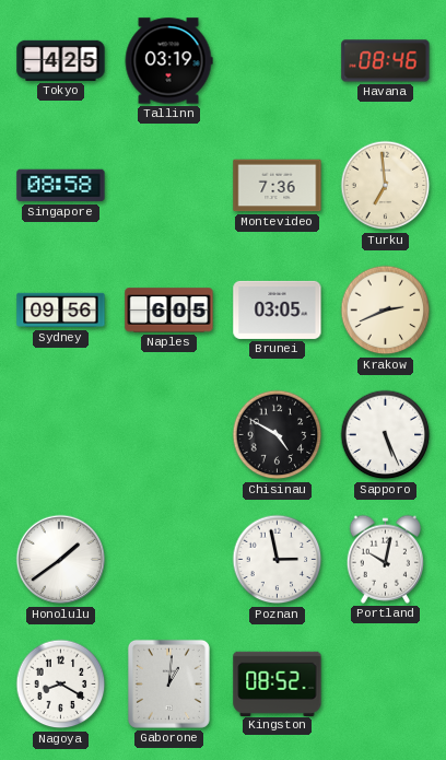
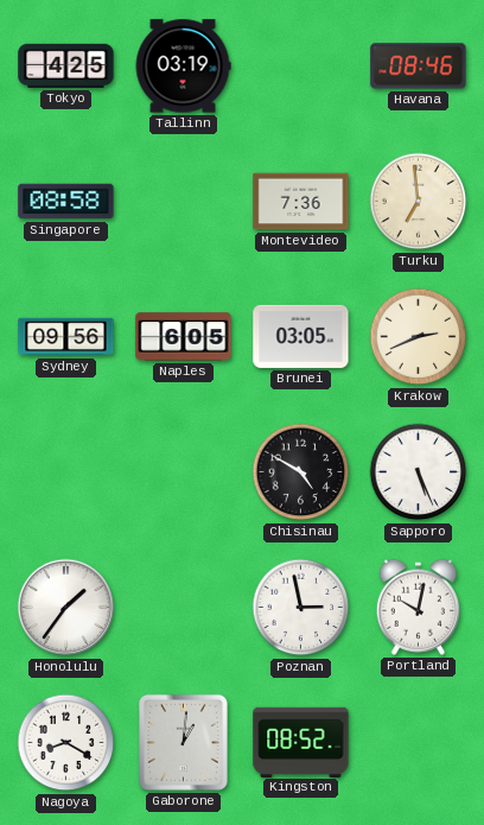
Honolulu: 1:39 -> 1:36
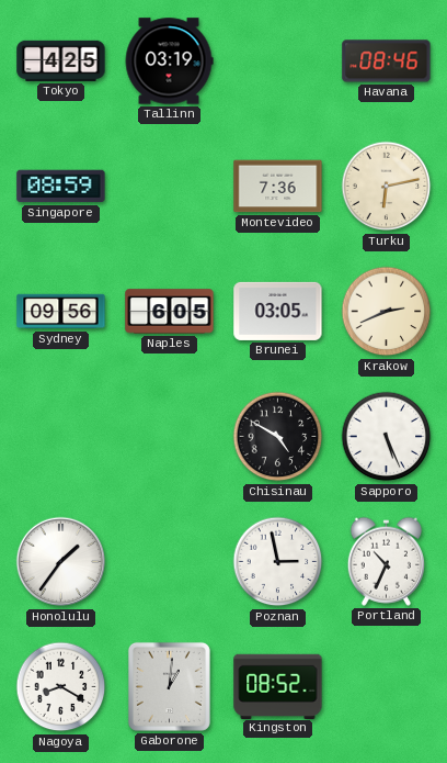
Singapore: 08:58 -> 08:59
Turku: 6:59 -> 6:13
Portland: 10:02 -> 10:34
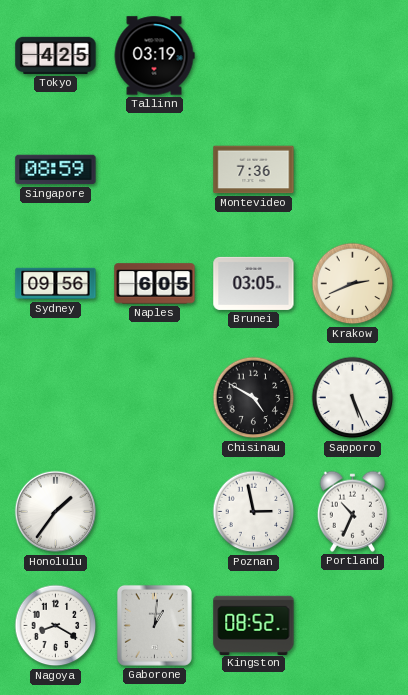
Havana: 08:46 -> none
Turku: 6:13 -> none
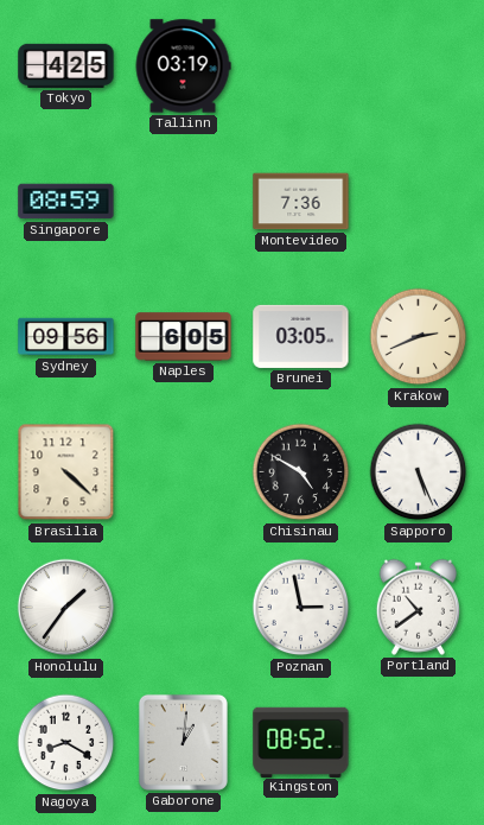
Brasilia: none -> 4:22
Portland: 10:34 -> 10:39
